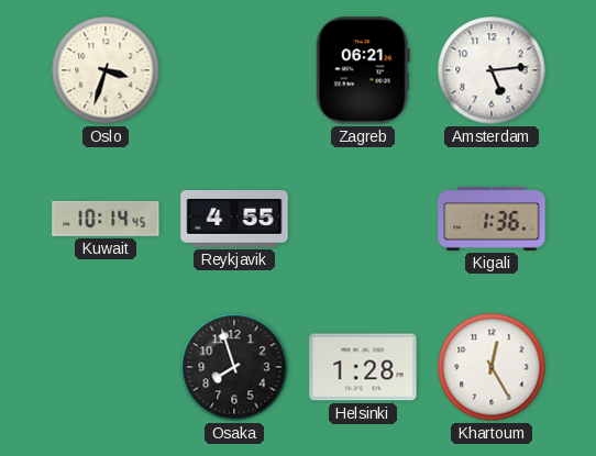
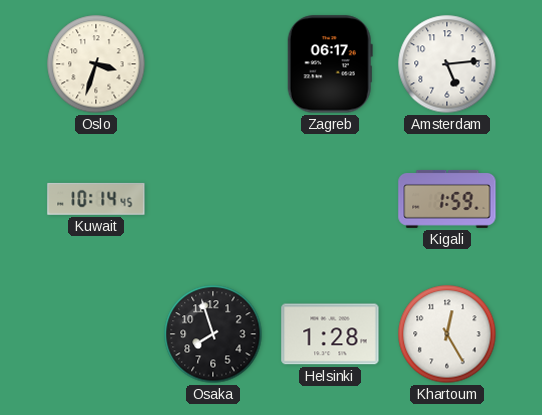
Zagreb: 06:21 -> 06:17
Reykjavik: 4:55 -> none
Kigali: 1:36 -> 1:59
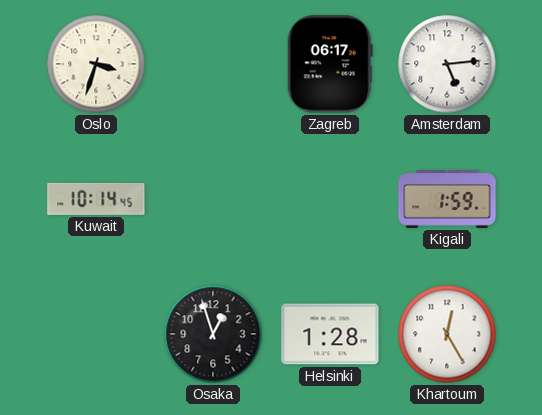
Osaka: 7:57 -> 12:57
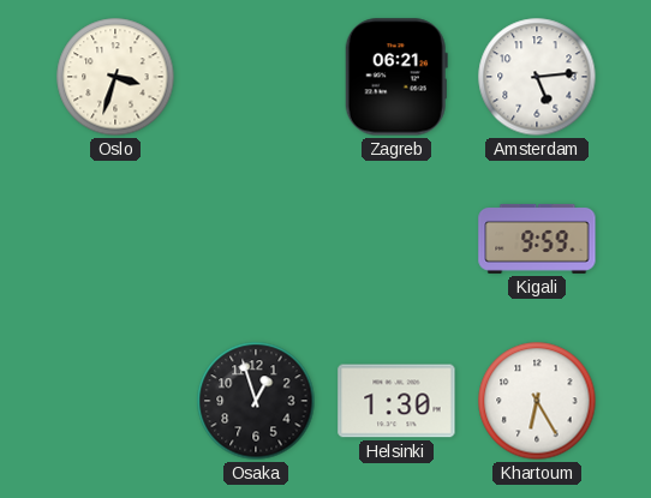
Zagreb: 06:17 -> 06:21
Kuwait: 10:14 -> none
Kigali: 1:59 -> 9:59
Helsinki: 1:28 -> 1:30
Khartoum: 12:25 -> 6:25
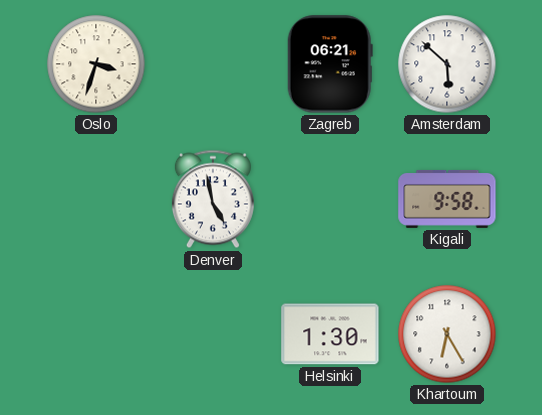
Amsterdam: 5:14 -> 5:52
Denver: none -> 4:58
Kigali: 9:59 -> 9:58
Osaka: 12:57 -> none
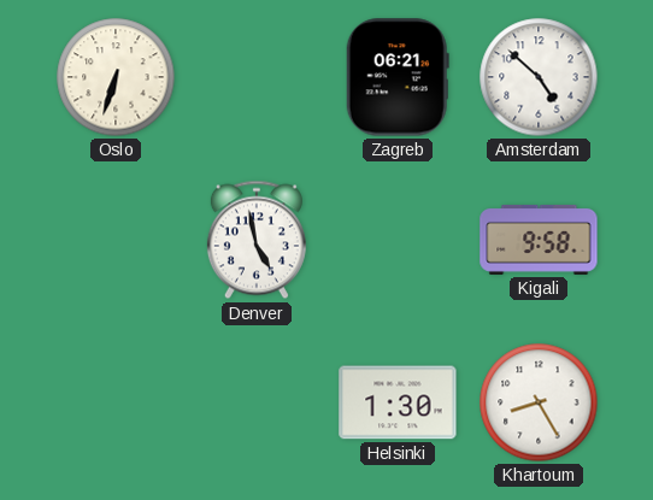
Oslo: 3:33 -> 6:33
Amsterdam: 5:52 -> 4:52
Khartoum: 6:25 -> 8:25
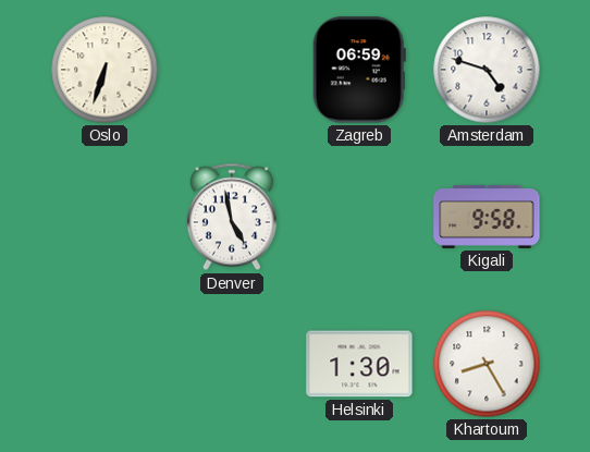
Zagreb: 06:21 -> 06:59
Amsterdam: 4:52 -> 4:48
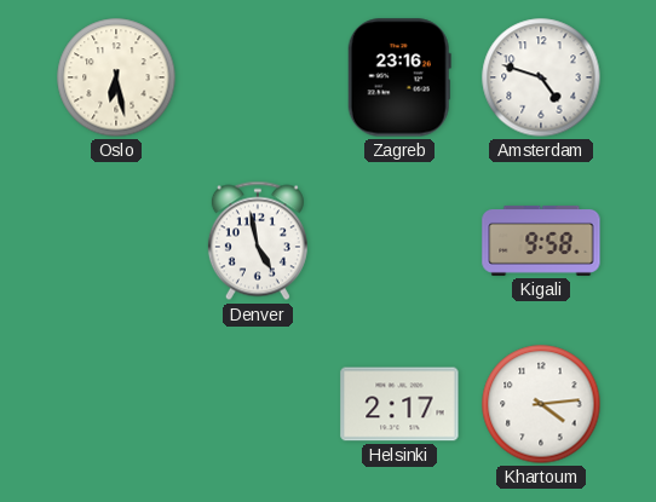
Oslo: 6:33 -> 6:28
Zagreb: 06:59 -> 23:16
Helsinki: 1:30 -> 2:17
Khartoum: 8:25 -> 4:14
